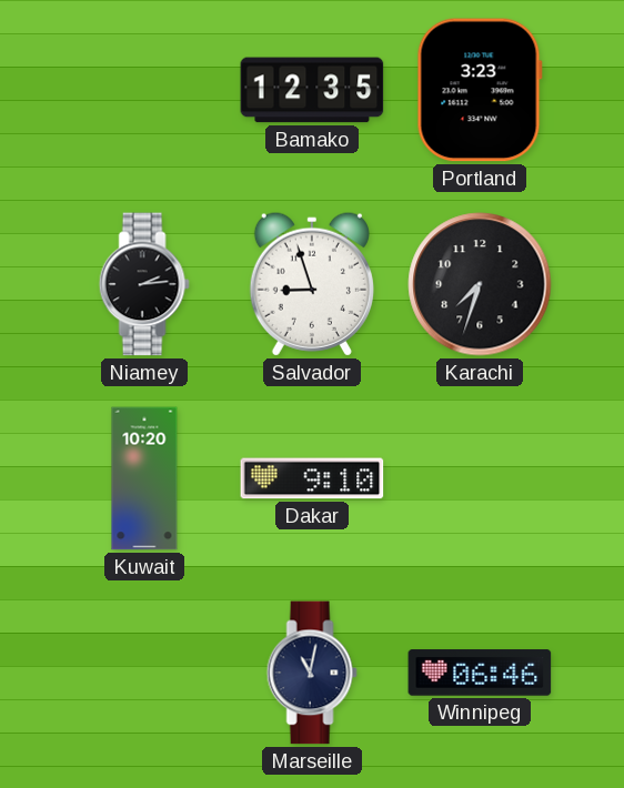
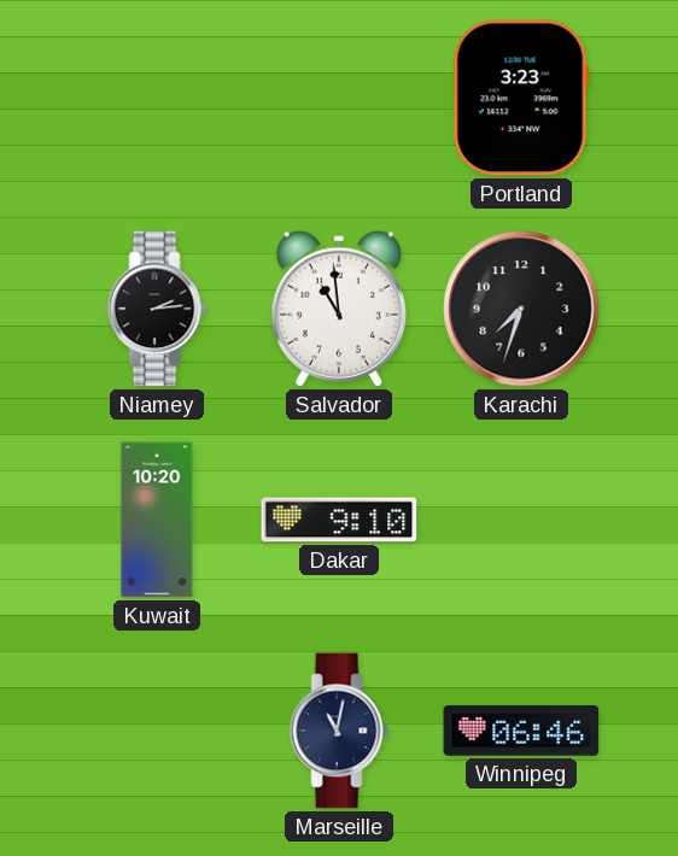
Bamako: 12:35 -> none
Salvador: 8:57 -> 10:59
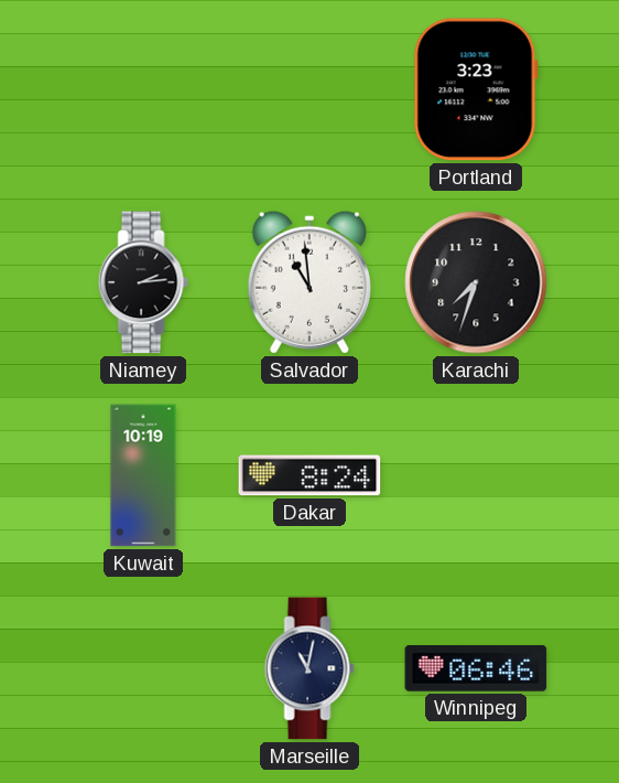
Kuwait: 10:20 -> 10:19
Dakar: 9:10 -> 8:24
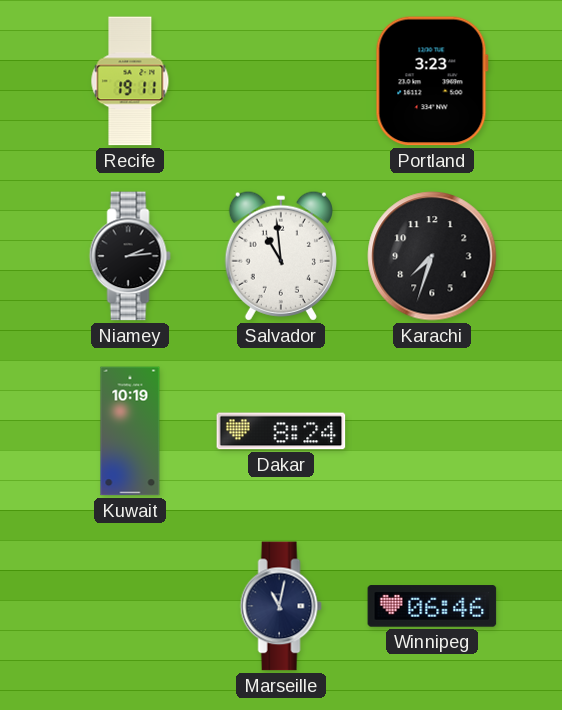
Recife: none -> 19:11
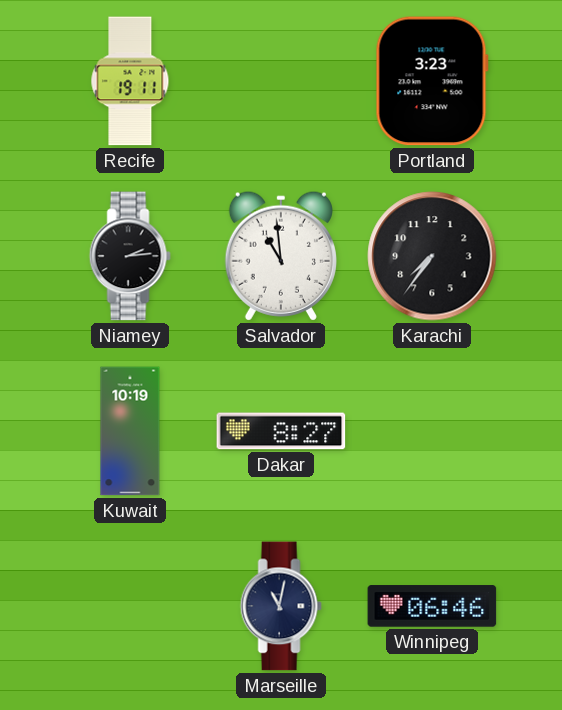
Karachi: 7:33 -> 7:36
Dakar: 8:24 -> 8:27
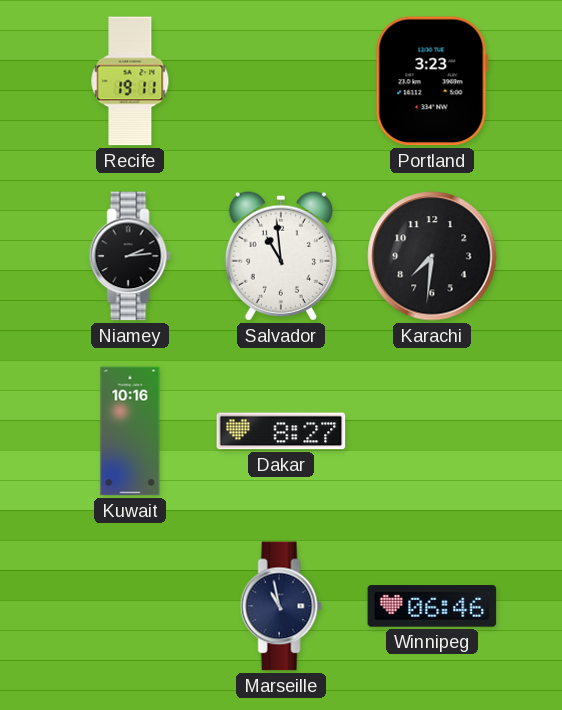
Karachi: 7:36 -> 7:31
Kuwait: 10:19 -> 10:16
Marseille: 11:02 -> 10:58
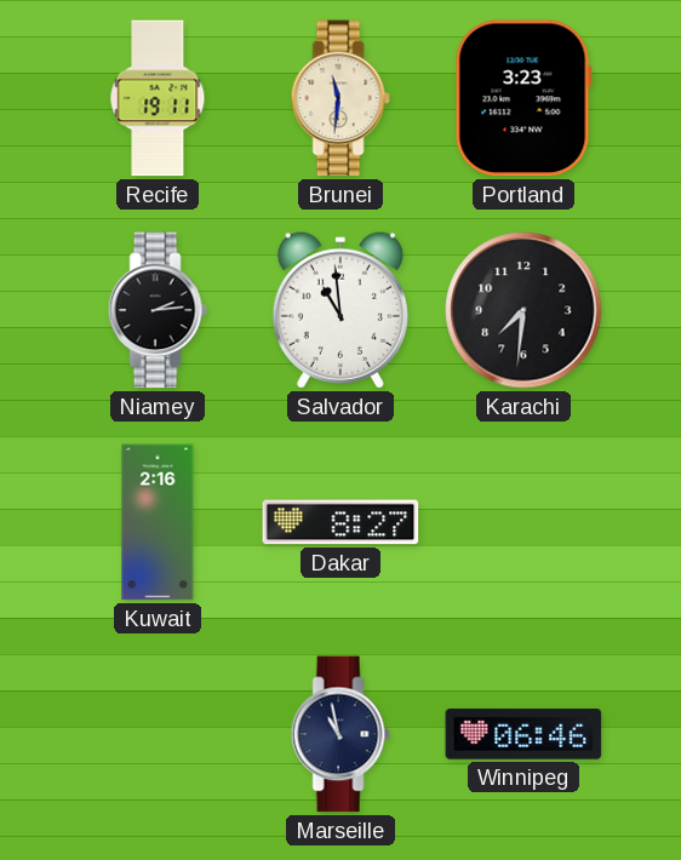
Brunei: none -> 11:31
Kuwait: 10:16 -> 2:16
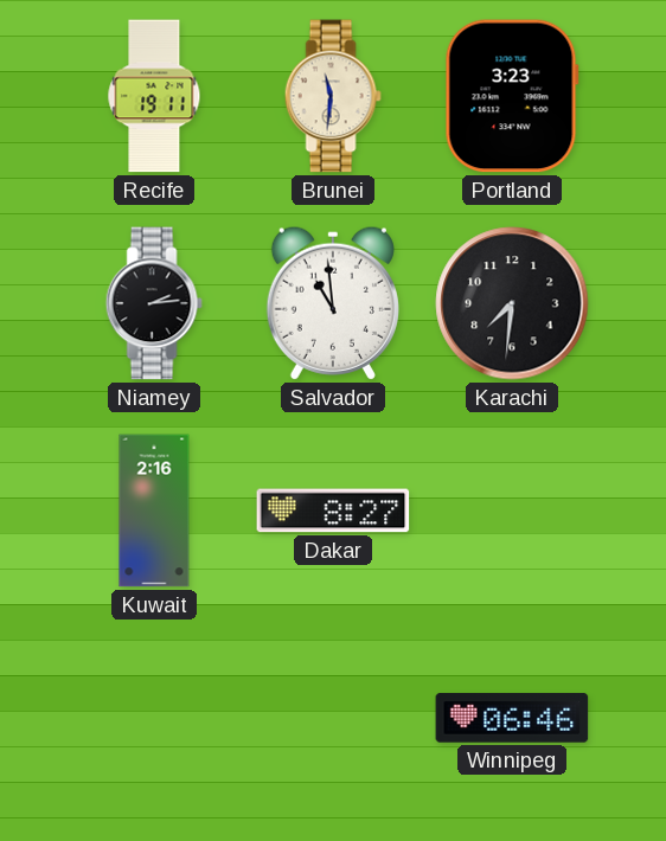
Marseille: 10:58 -> none
